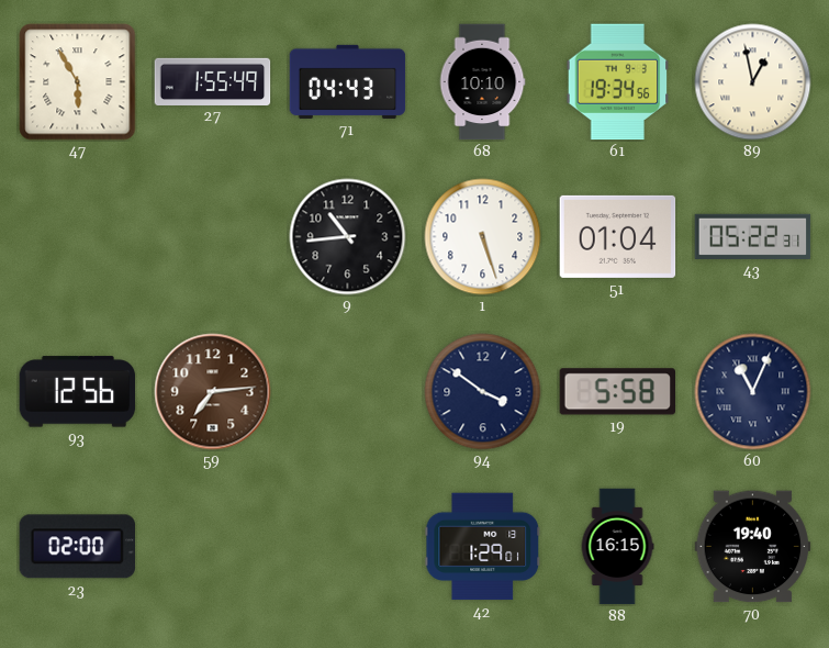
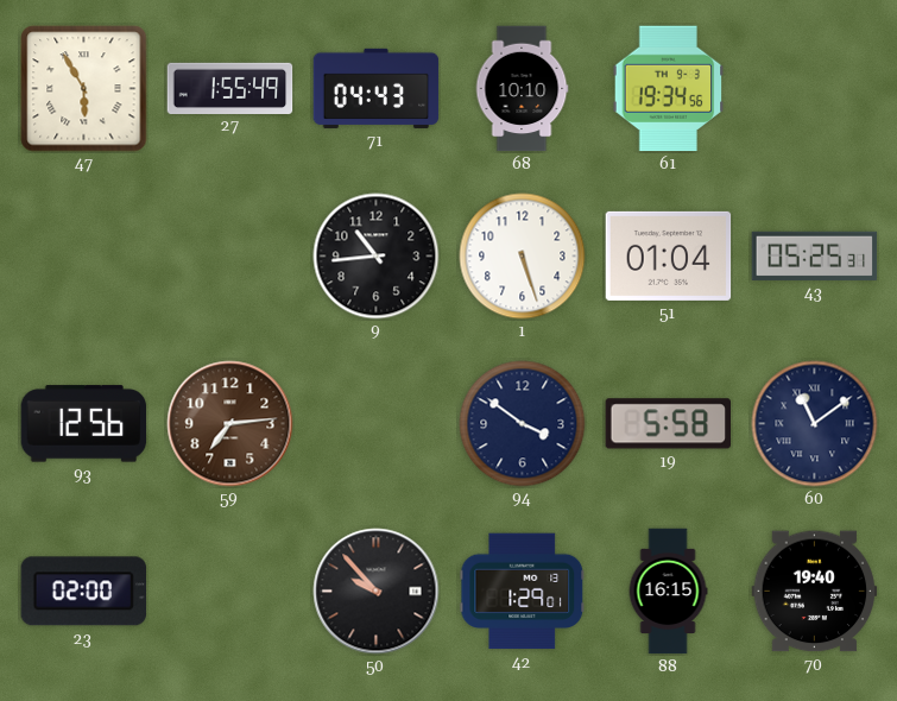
89: 12:58 -> none
43: 05:22 -> 05:25
60: 11:04 -> 11:09
50: none -> 9:53
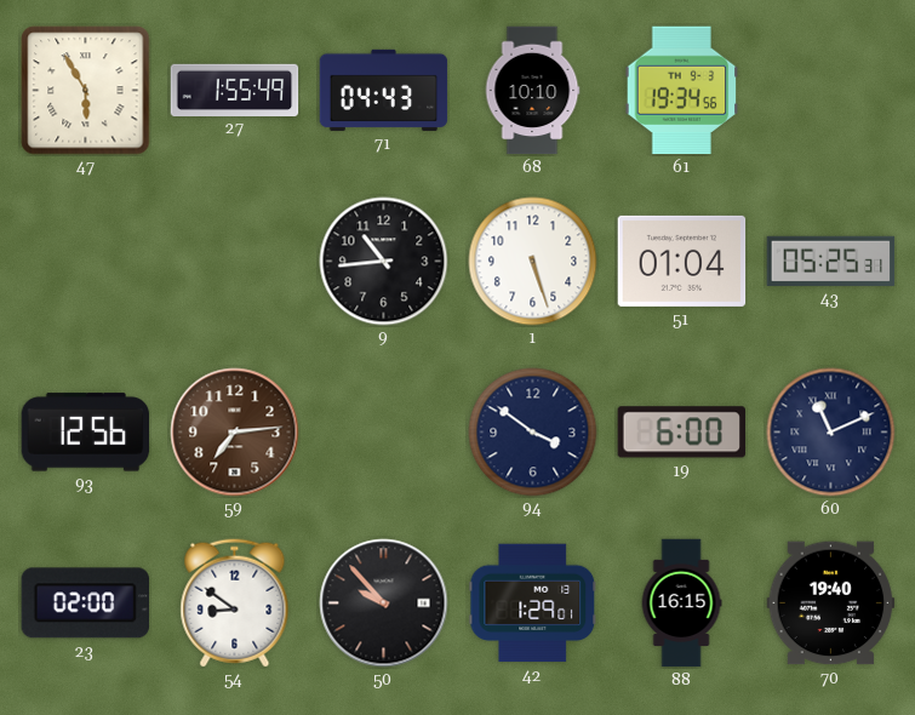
19: 5:58 -> 6:00
60: 11:09 -> 11:11
54: none -> 8:51
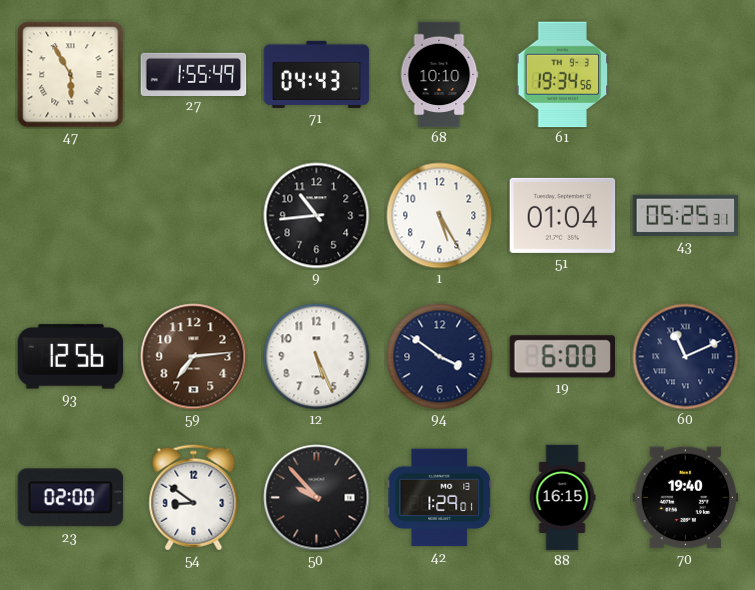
1: 5:27 -> 5:25
12: none -> 5:26
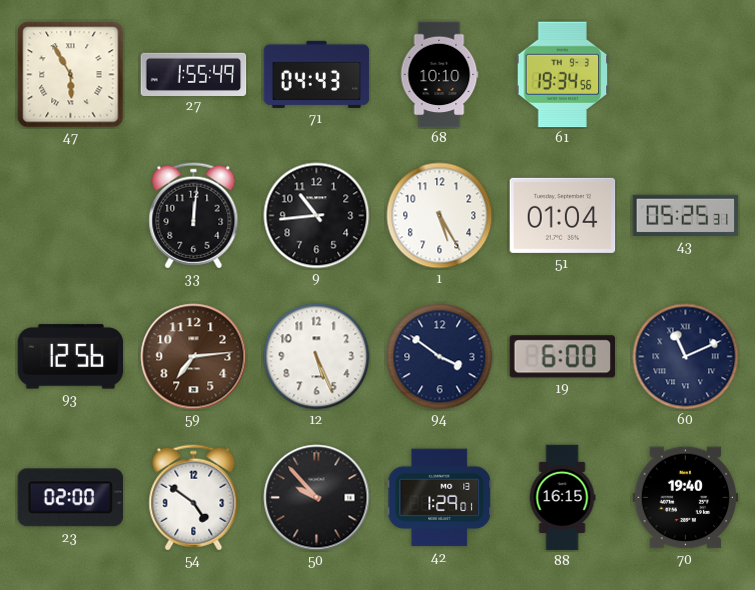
33: none -> 12:01
54: 8:51 -> 4:51
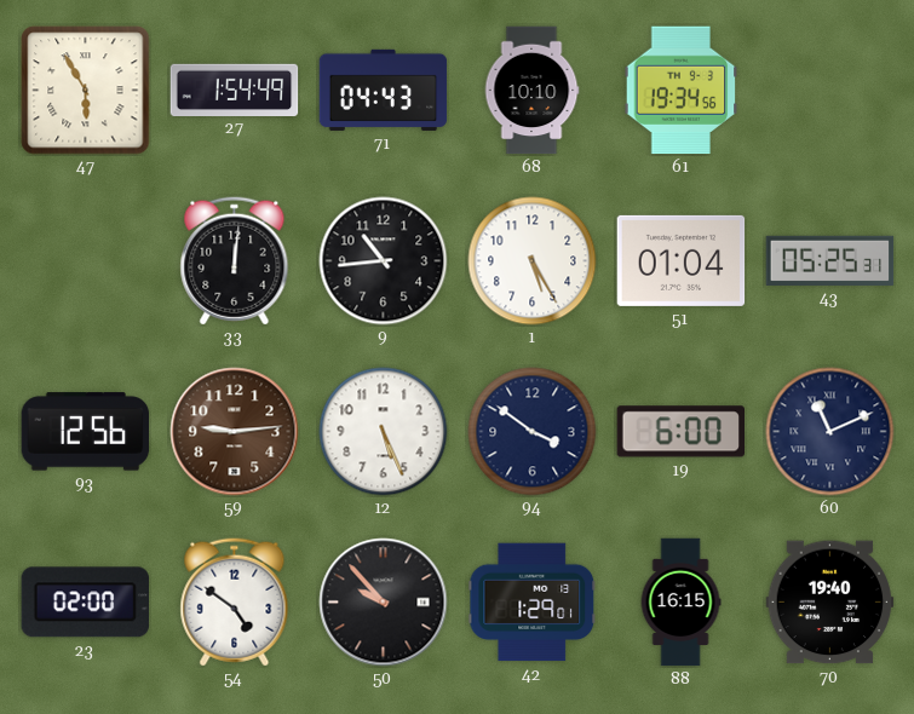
27: 1:55 -> 1:54
59: 7:14 -> 9:14
